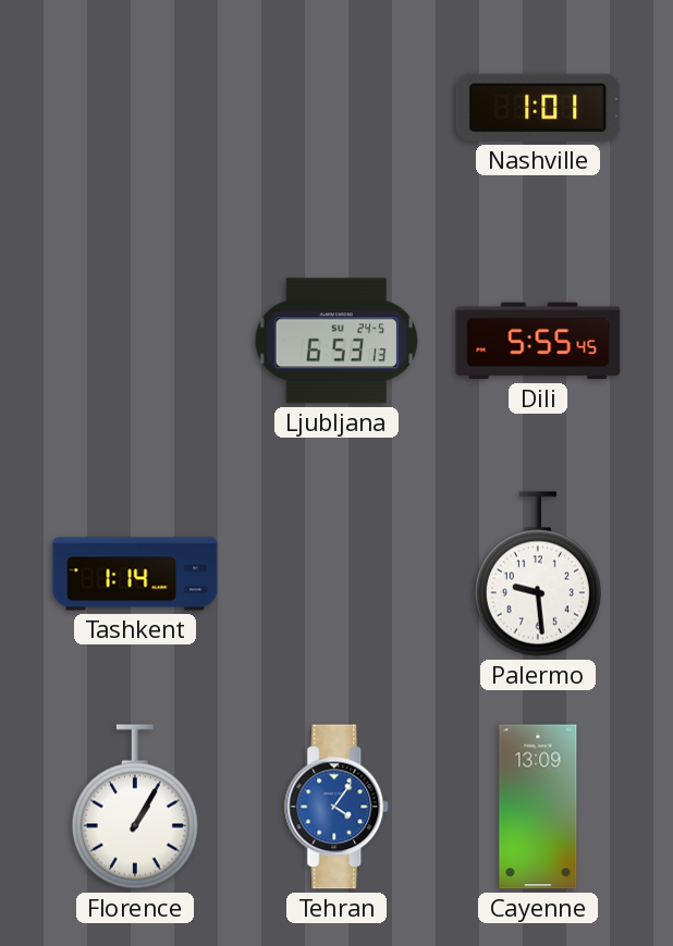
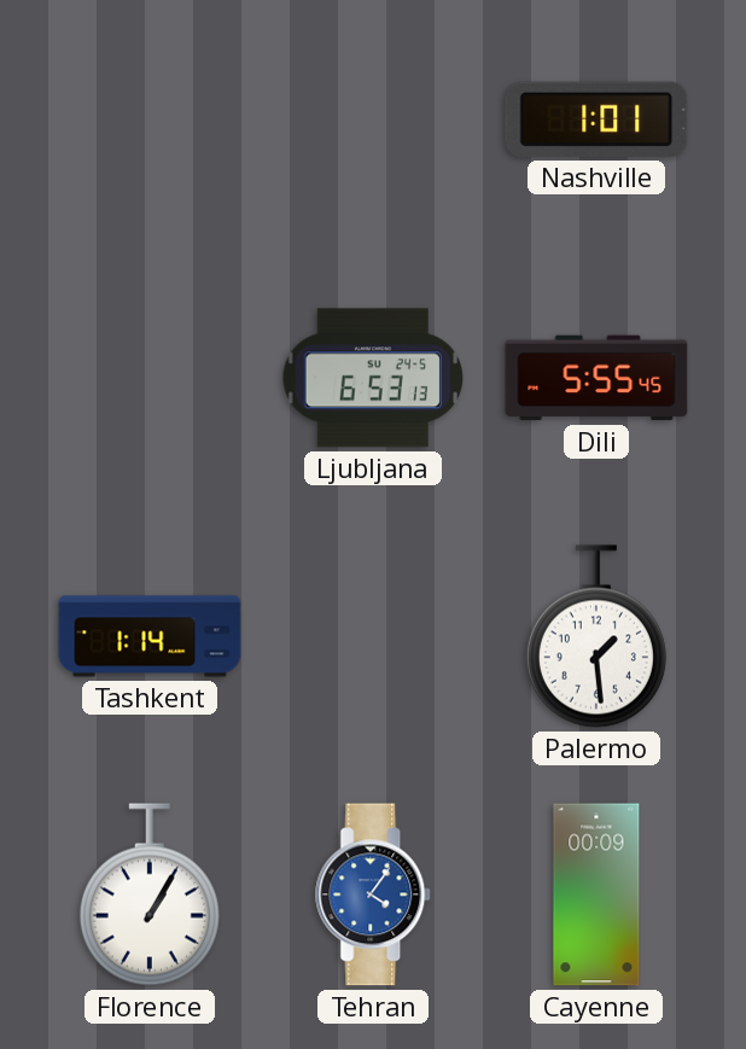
Palermo: 9:29 -> 1:29
Cayenne: 13:09 -> 00:09
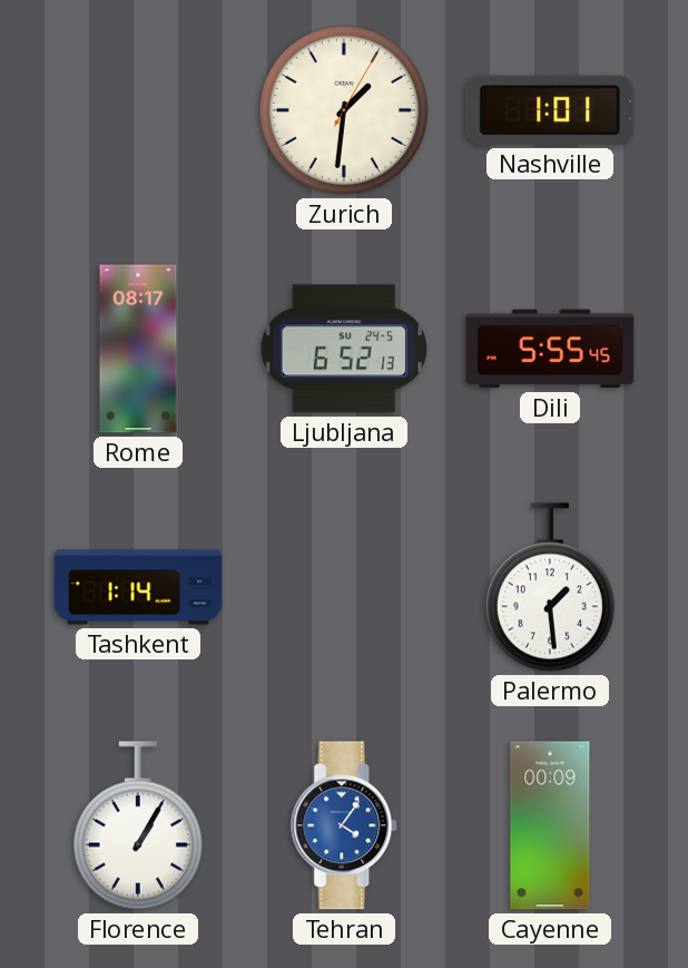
Zurich: none -> 1:31
Rome: none -> 08:17
Ljubljana: 6:53 -> 6:52
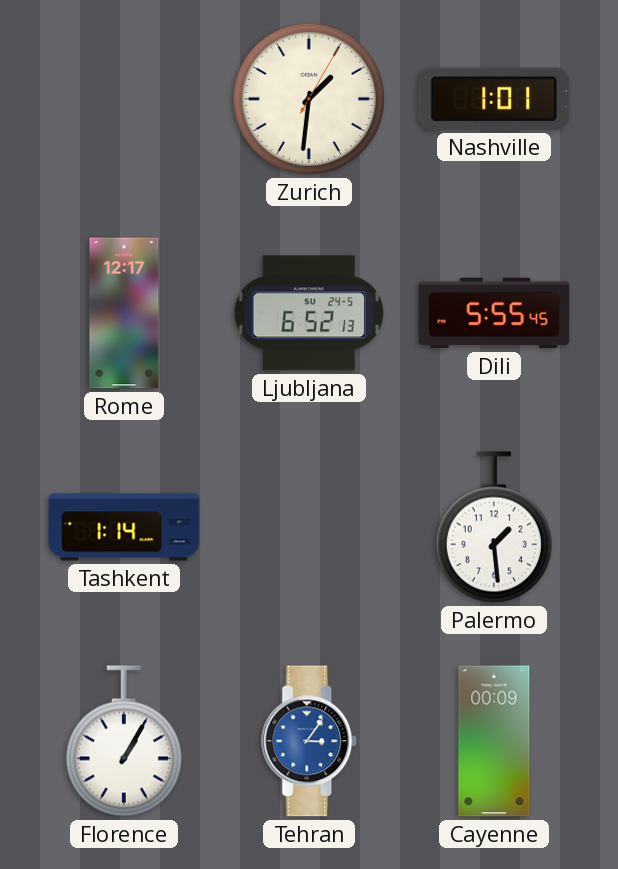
Rome: 08:17 -> 12:17
Tehran: 4:06 -> 3:06
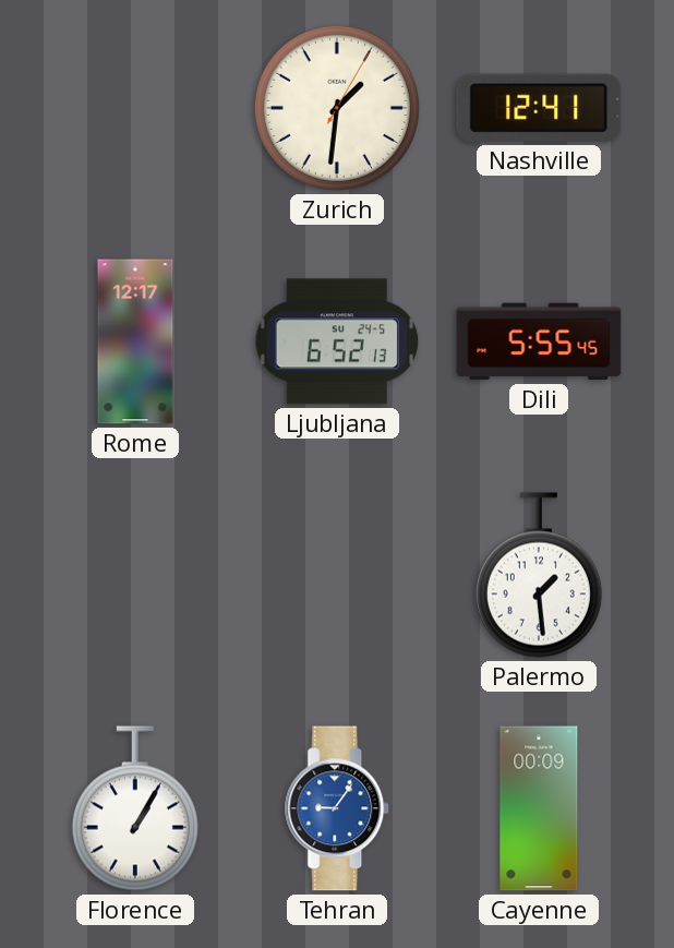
Nashville: 1:01 -> 12:41
Tashkent: 1:14 -> none
Tehran: 3:06 -> 9:06
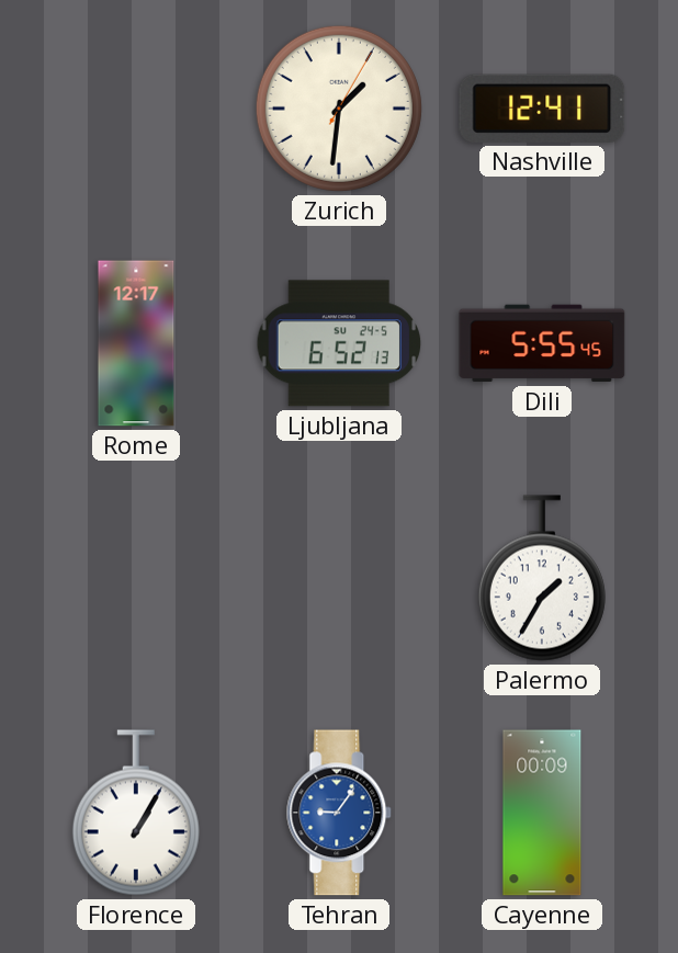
Palermo: 1:29 -> 1:35
